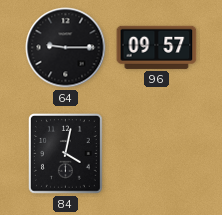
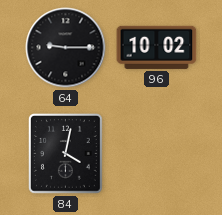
96: 09:57 -> 10:02
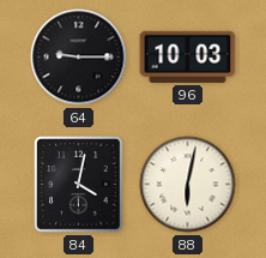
96: 10:02 -> 10:03
88: none -> 6:02
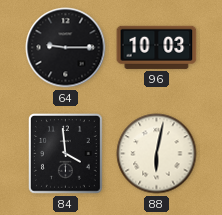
84: 4:02 -> 3:59
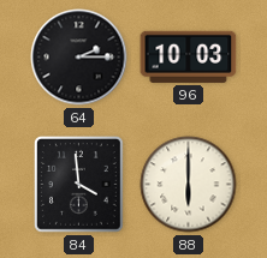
64: 9:15 -> 2:15
88: 6:02 -> 6:00
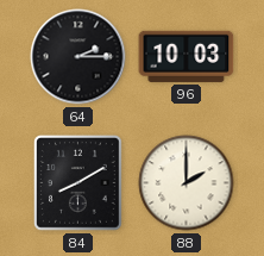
84: 3:59 -> 8:10
88: 6:00 -> 2:00
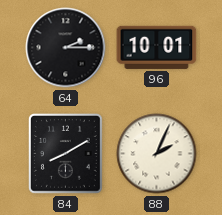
96: 10:03 -> 10:01
88: 2:00 -> 2:04
